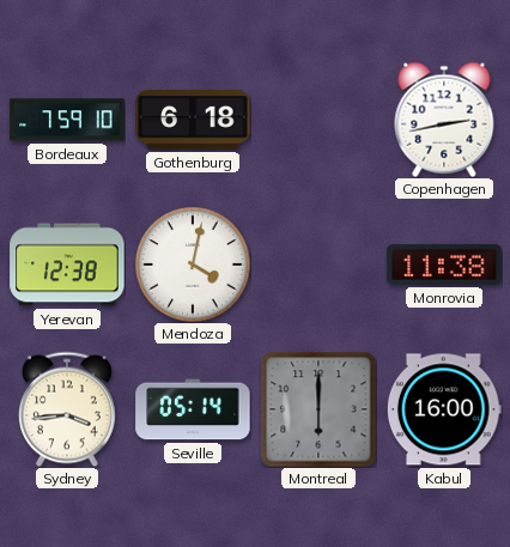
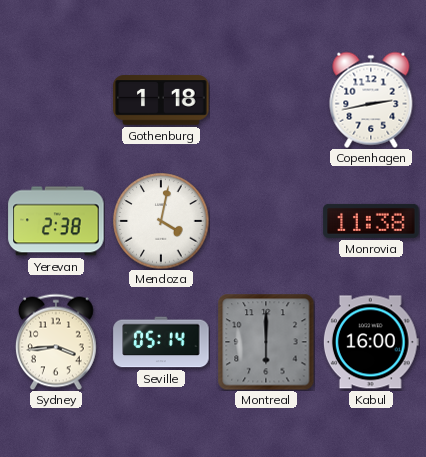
Bordeaux: 7:59 -> none
Gothenburg: 6:18 -> 1:18
Yerevan: 12:38 -> 2:38
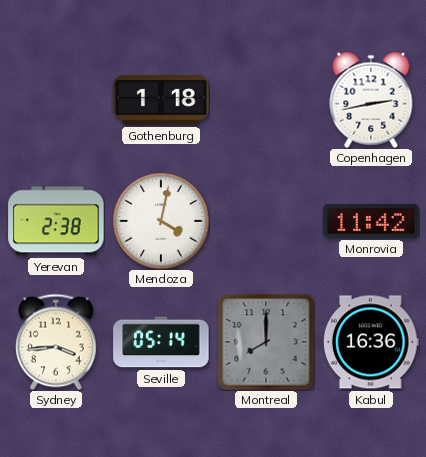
Monrovia: 11:38 -> 11:42
Montreal: 6:00 -> 8:00
Kabul: 16:00 -> 16:36
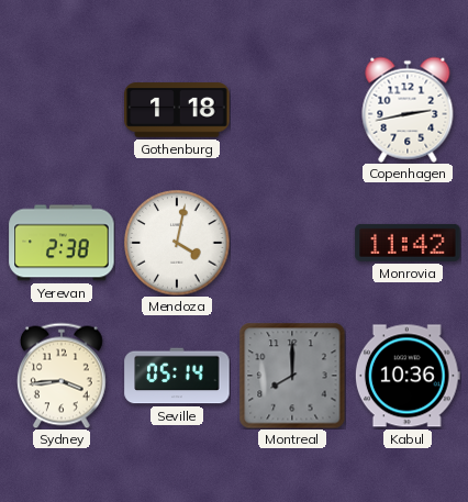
Kabul: 16:36 -> 10:36
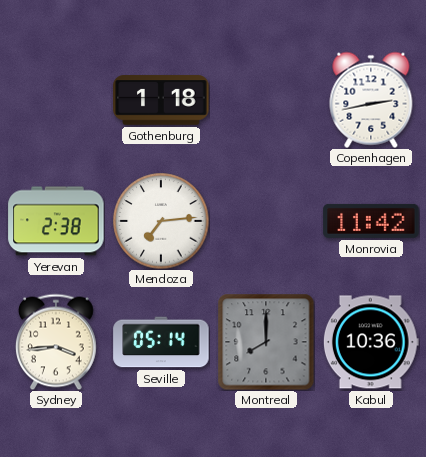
Mendoza: 4:02 -> 7:14
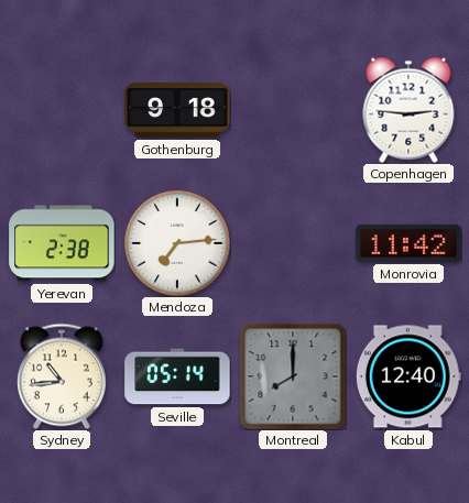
Gothenburg: 1:18 -> 9:18
Copenhagen: 2:43 -> 2:46
Sydney: 3:44 -> 10:44
Kabul: 10:36 -> 12:40
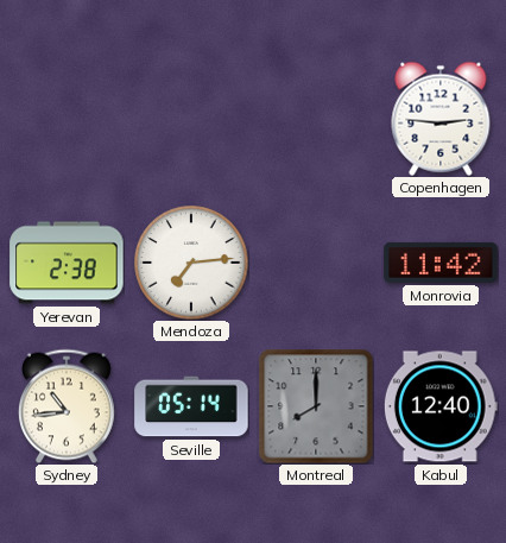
Gothenburg: 9:18 -> none
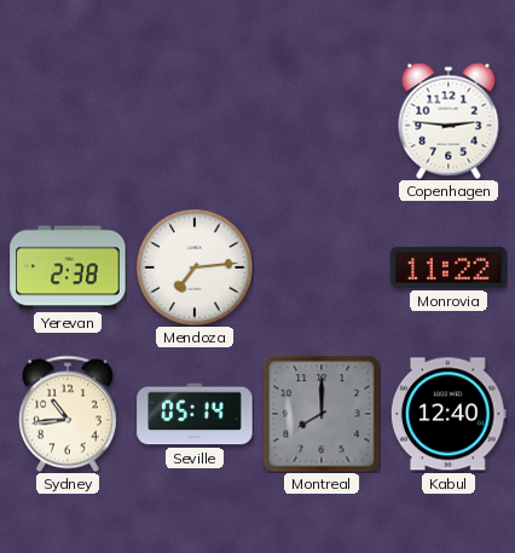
Monrovia: 11:42 -> 11:22
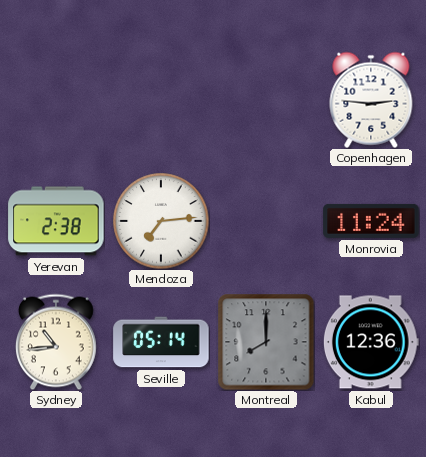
Monrovia: 11:22 -> 11:24
Kabul: 12:40 -> 12:36
